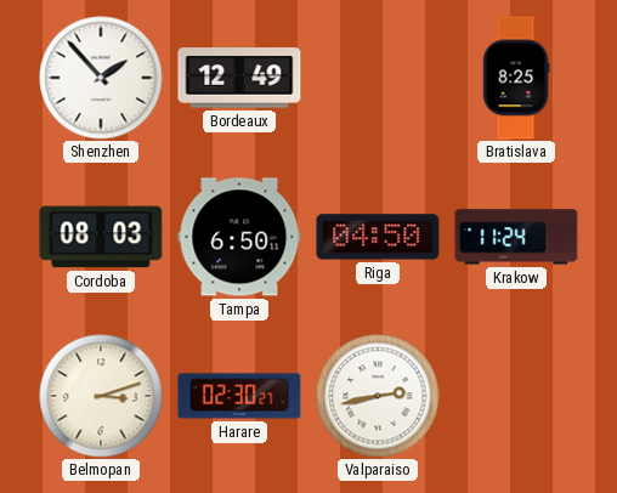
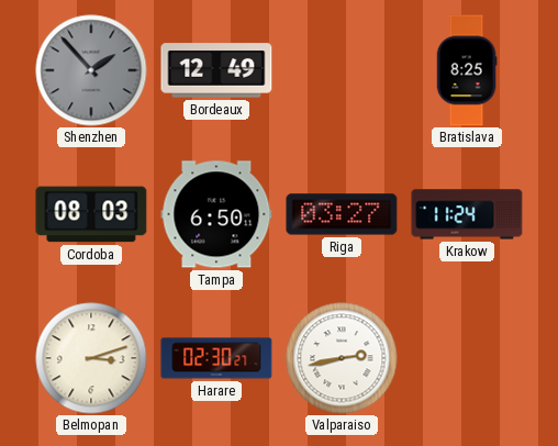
Shenzhen dial: white -> grey
Riga: 04:50 -> 03:27
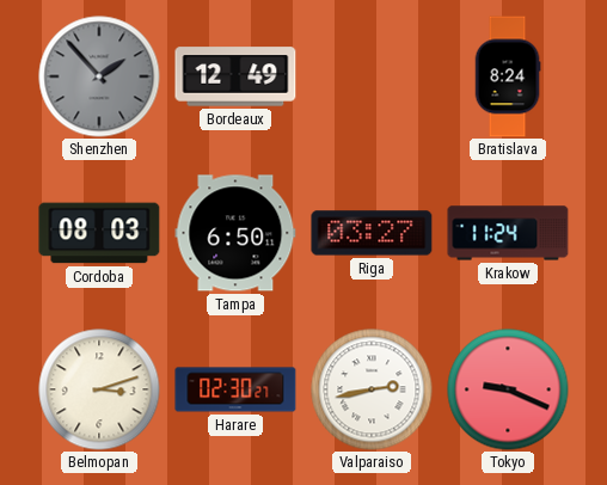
Bratislava: 8:25 -> 8:24
Tokyo: none -> 9:19
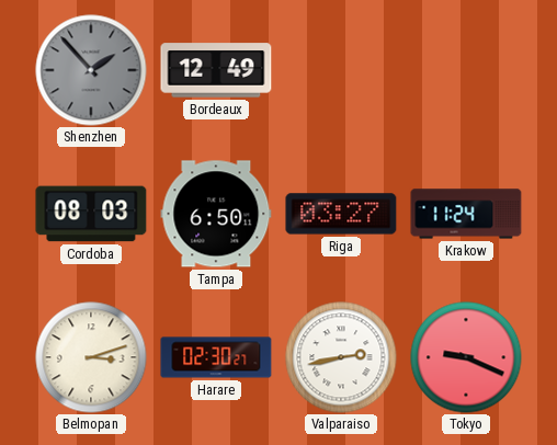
Bratislava: 8:24 -> none
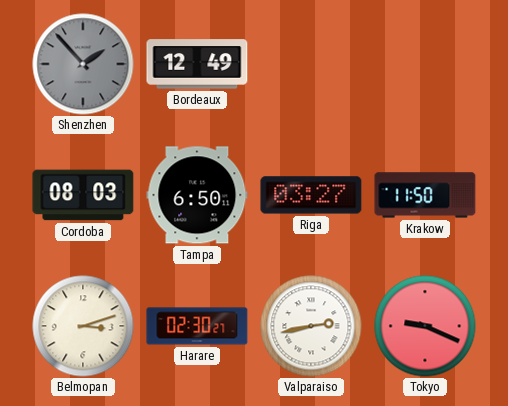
Krakow: 11:24 -> 11:50
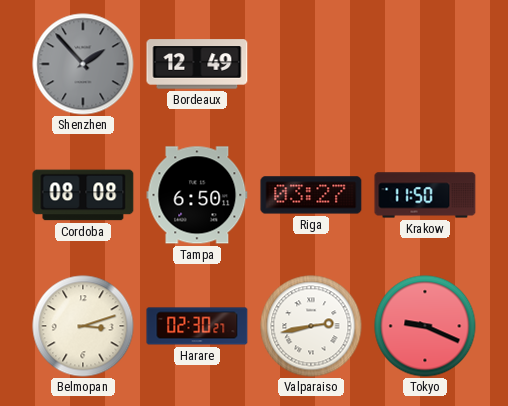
Cordoba: 08:03 -> 08:08
